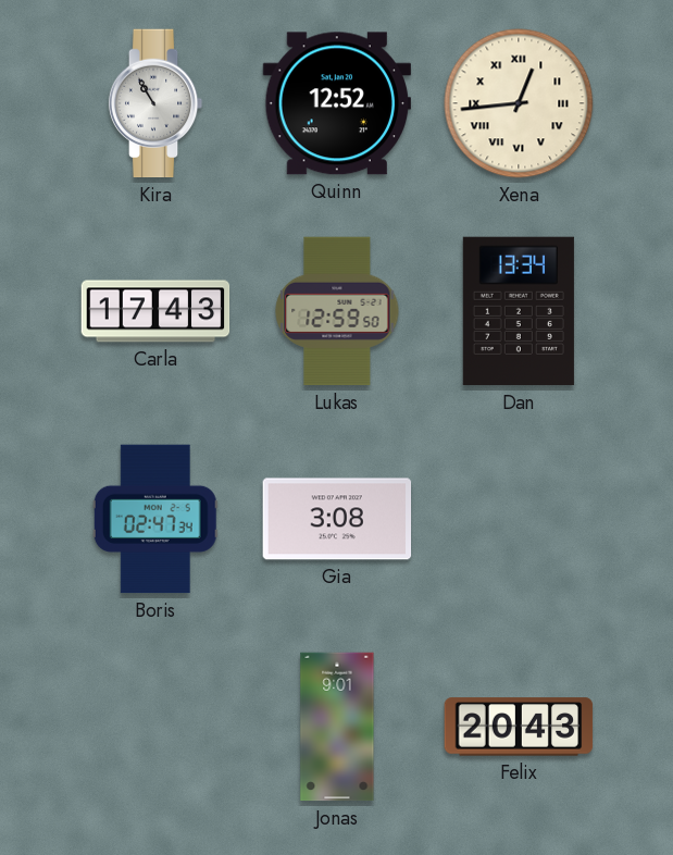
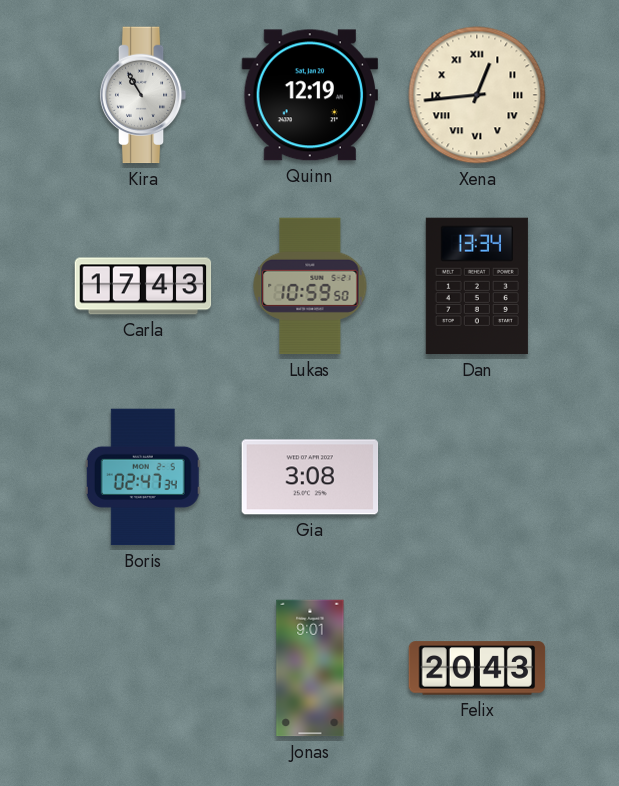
Quinn: 12:52 -> 12:19
Lukas: 12:59 -> 10:59
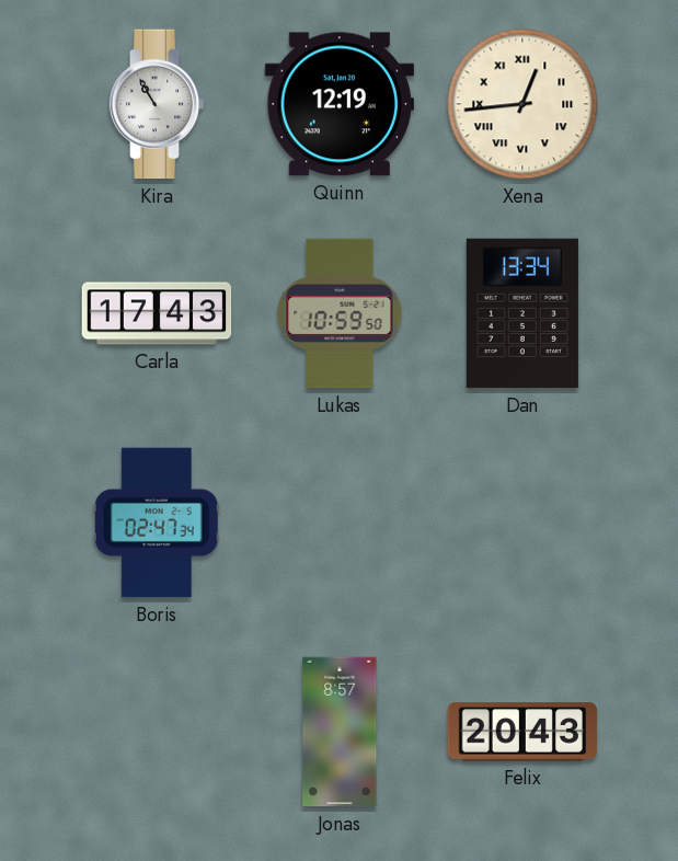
Gia: 3:08 -> none
Jonas: 9:01 -> 8:57
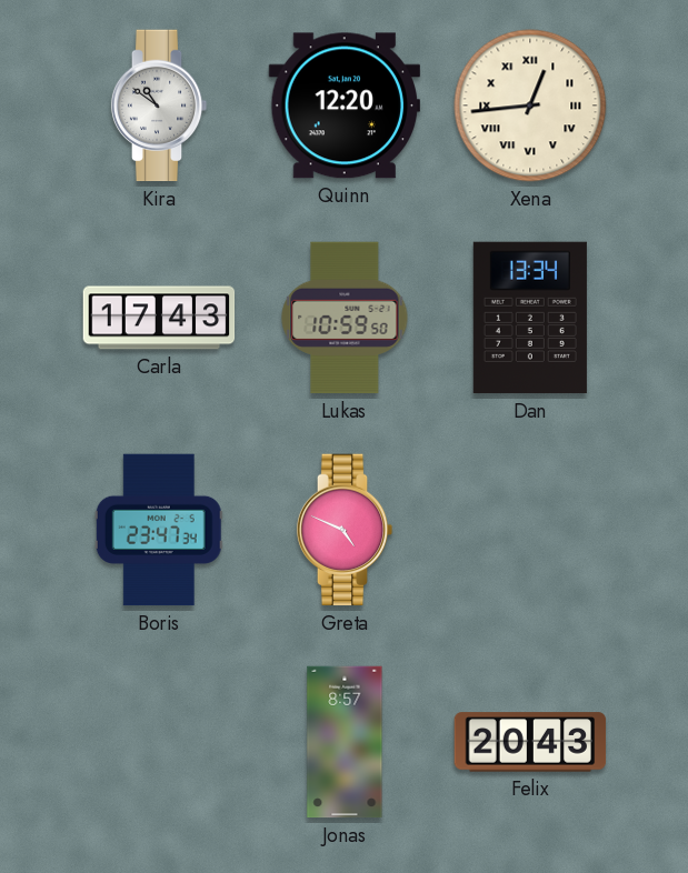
Kira: 10:55 -> 10:51
Quinn: 12:19 -> 12:20
Boris: 02:47 -> 23:47
Greta: none -> 4:49
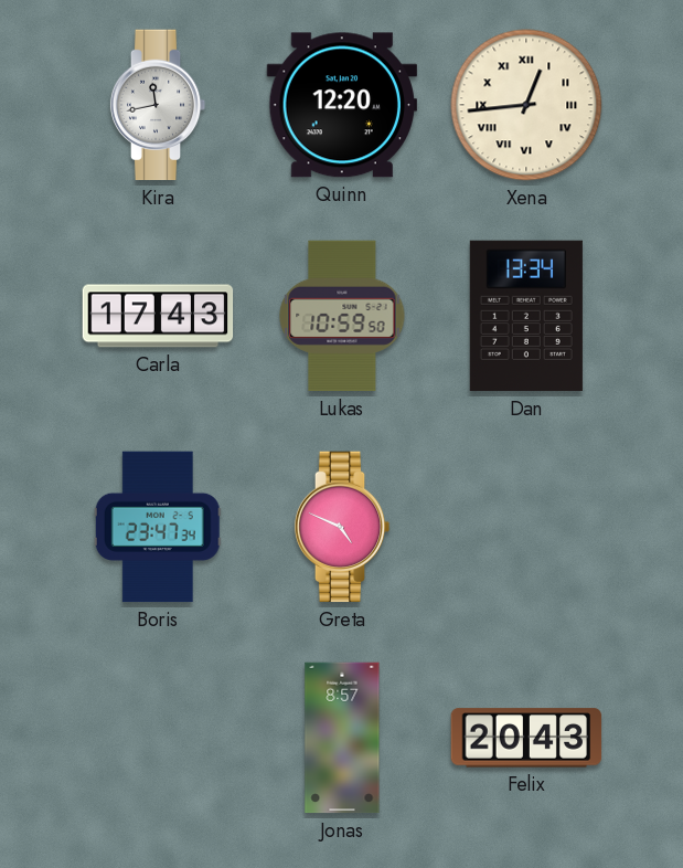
Kira: 10:51 -> 11:43
